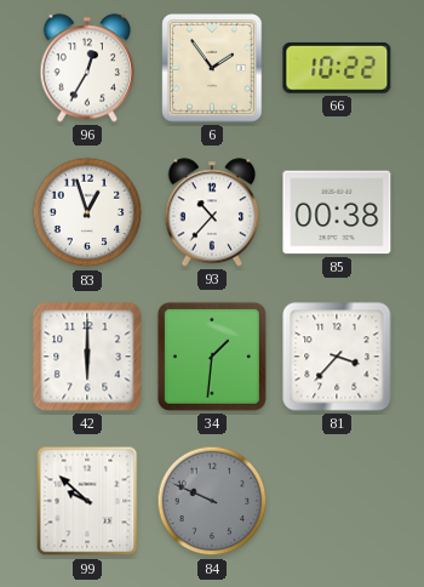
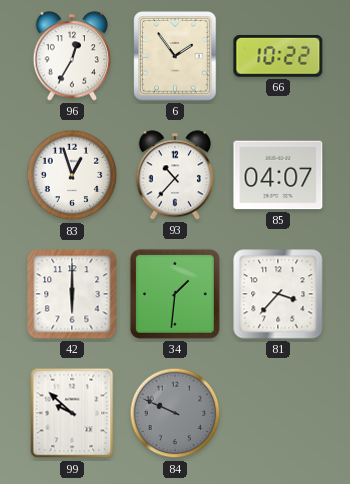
85: 00:38 -> 04:07
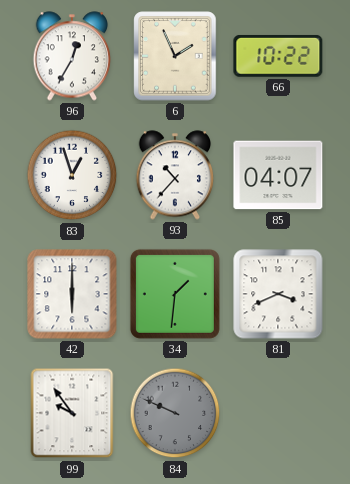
6: 1:54 -> 1:56
81: 3:37 -> 3:41
99: 9:52 -> 9:54
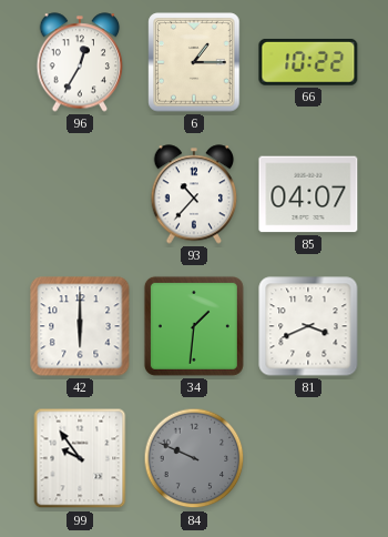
6: 1:56 -> 1:15
83: 12:57 -> none
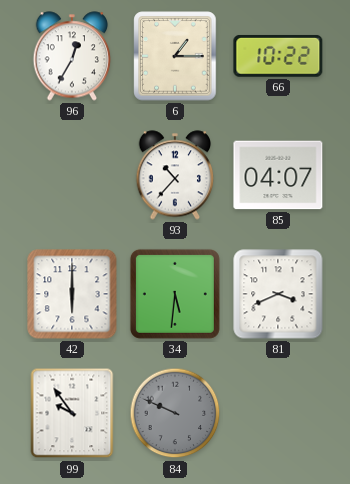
34: 1:31 -> 5:31
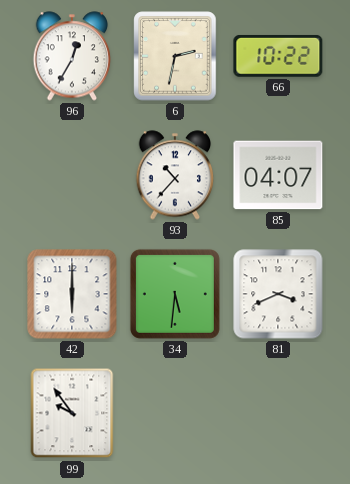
6: 1:15 -> 2:32
84: 9:49 -> none
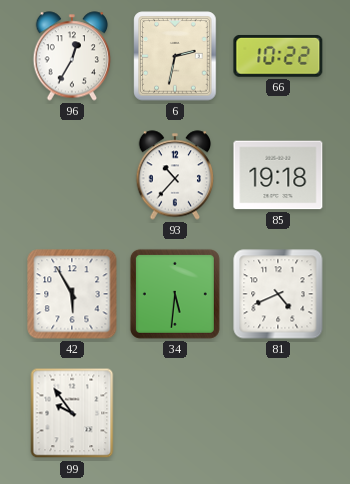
85: 04:07 -> 19:18
42: 6:00 -> 5:55
81: 3:41 -> 4:41
